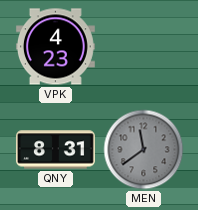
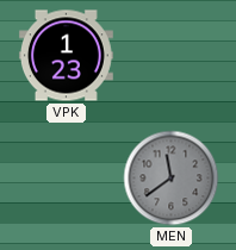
VPK: 4:23 -> 1:23
QNY: 8:31 -> none
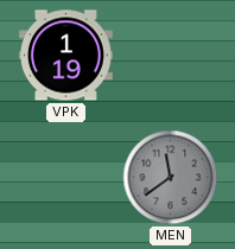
VPK: 1:23 -> 1:19
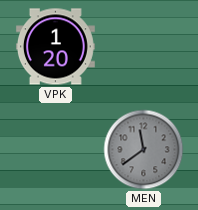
VPK: 1:19 -> 1:20
